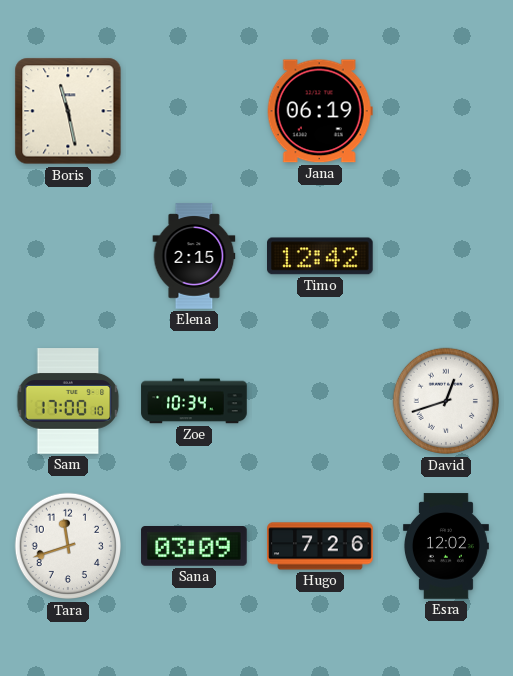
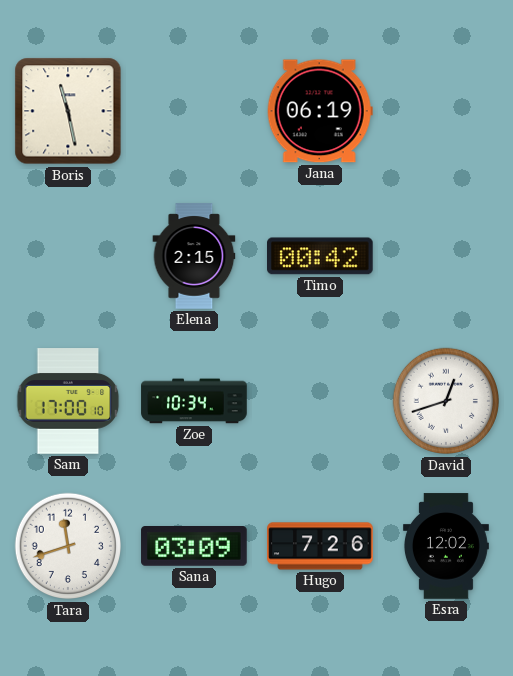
Timo: 12:42 -> 00:42
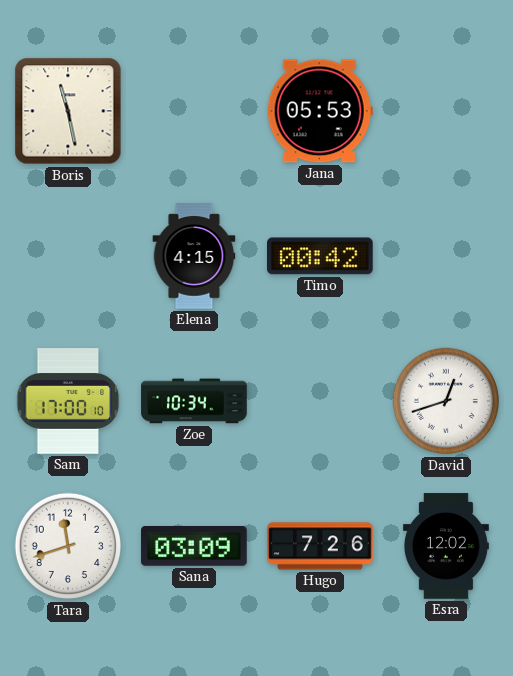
Jana: 06:19 -> 05:53
Elena: 2:15 -> 4:15
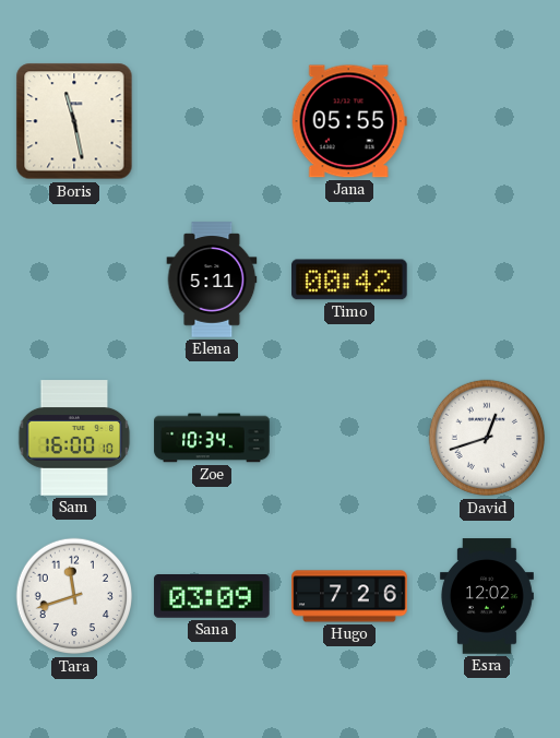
Jana: 05:53 -> 05:55
Elena: 4:15 -> 5:11
Sam: 17:00 -> 16:00
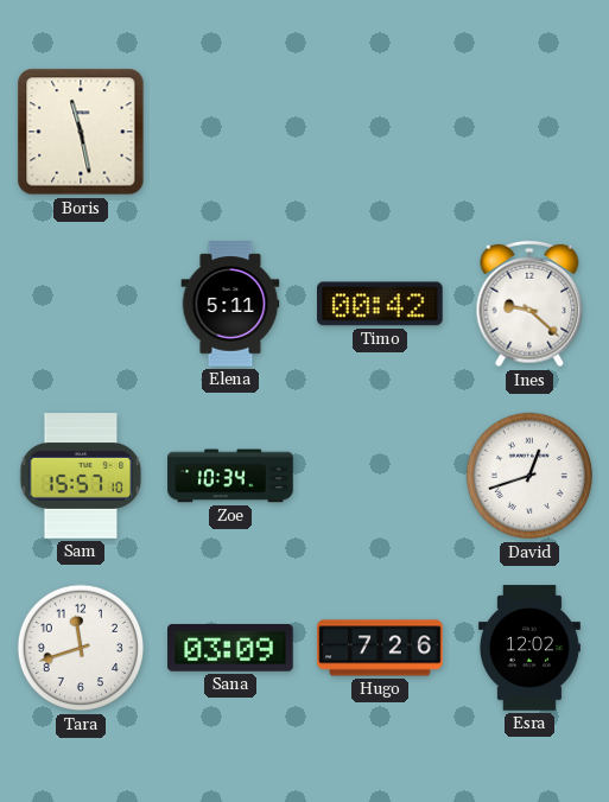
Jana: 05:55 -> none
Ines: none -> 9:22
Sam: 16:00 -> 15:57
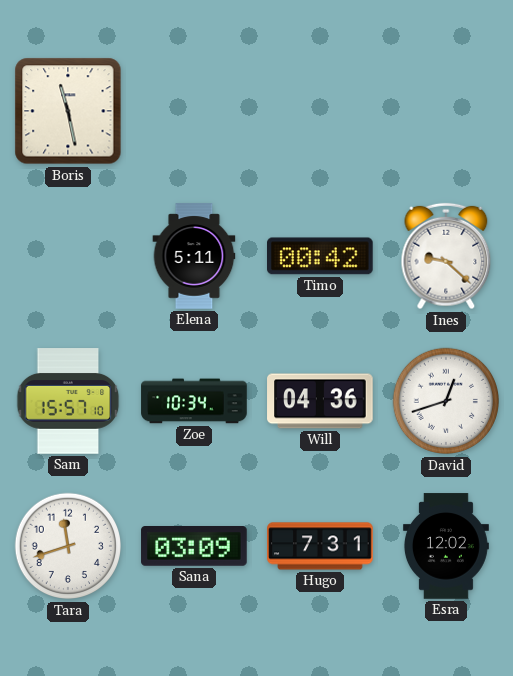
Will: none -> 04:36
Hugo: 7:26 -> 7:31
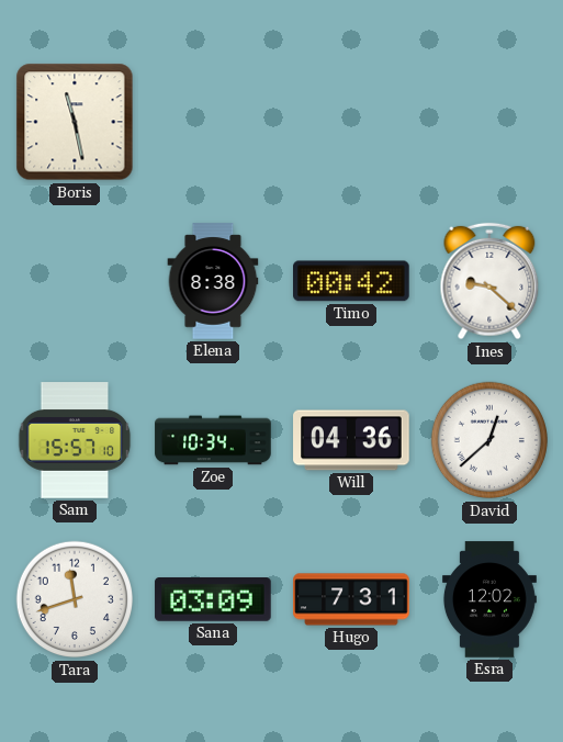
Elena: 5:11 -> 8:38
David: 12:42 -> 12:38
